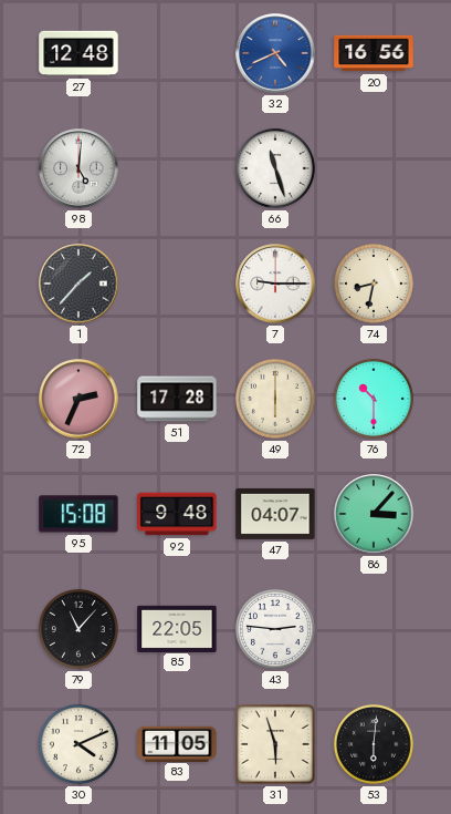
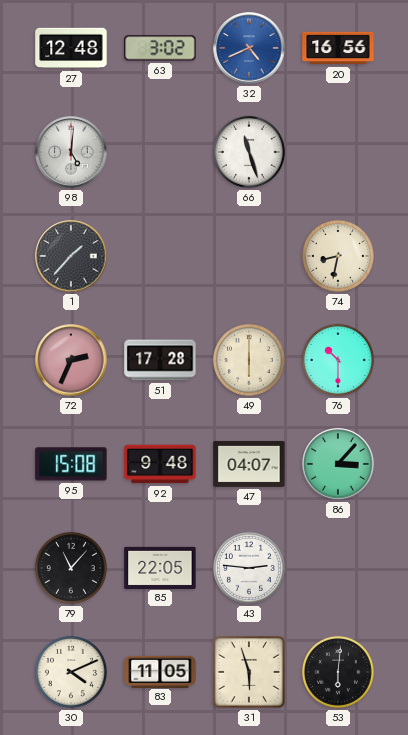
63: none -> 3:02
7: 9:15 -> none
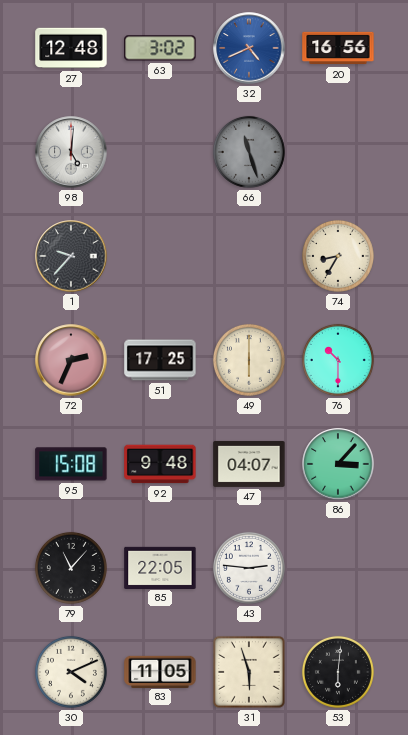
66 dial: white -> grey
1: 1:37 -> 9:37
74: 8:32 -> 8:35
51: 17:28 -> 17:25
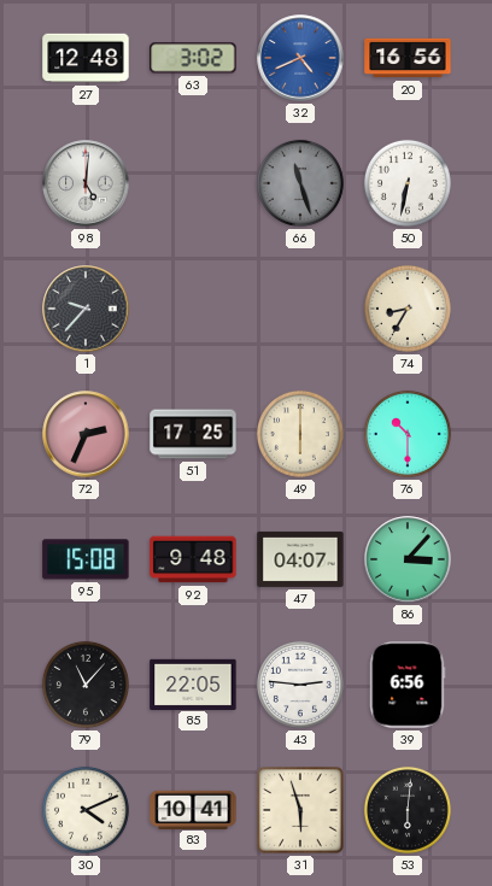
50: none -> 6:32
39: none -> 6:56
83: 11:05 -> 10:41
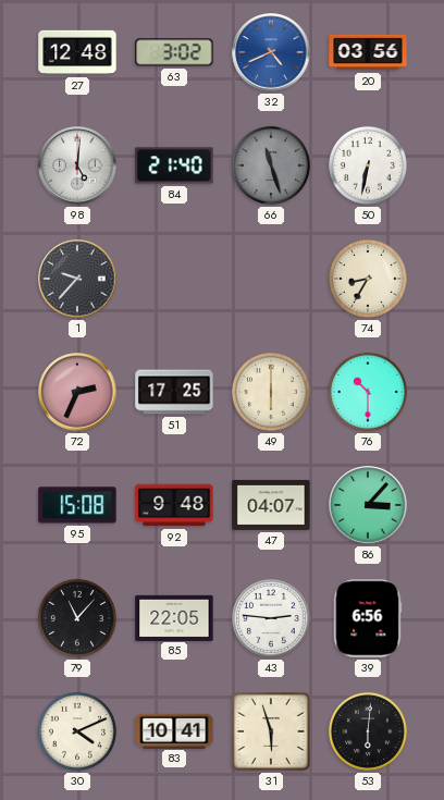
20: 16:56 -> 03:56
84: none -> 21:40
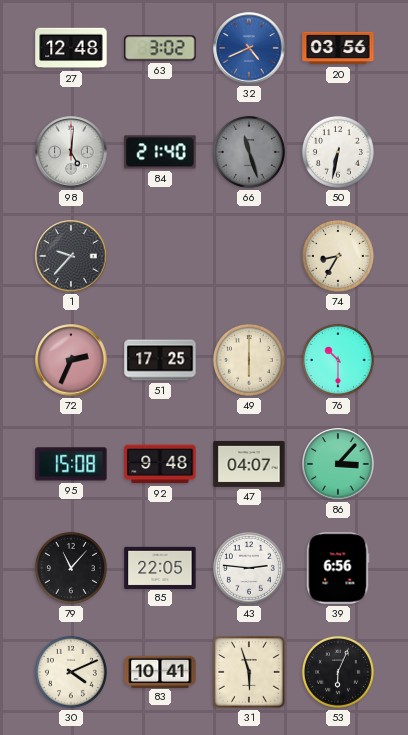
53: 6:01 -> 6:04
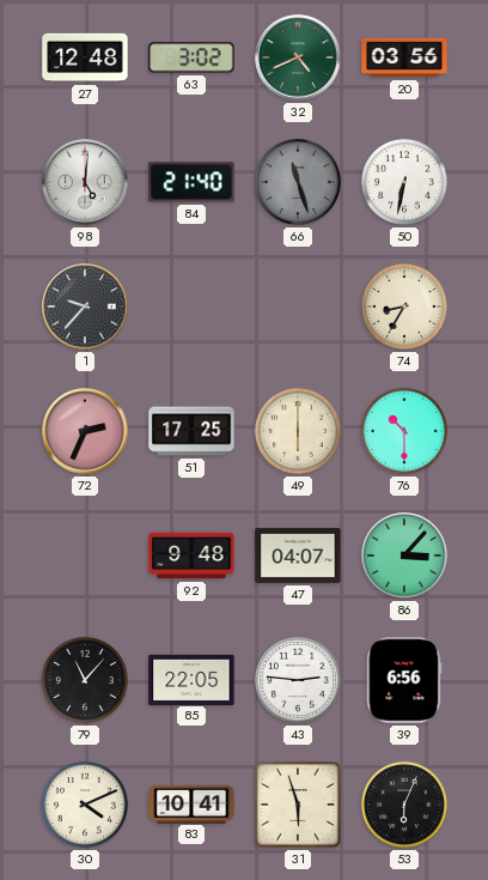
32 dial: blue -> green
95: 15:08 -> none
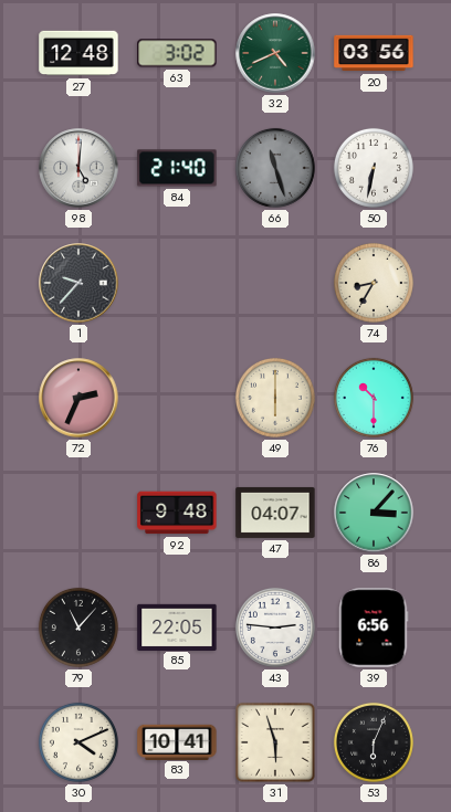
51: 17:25 -> none
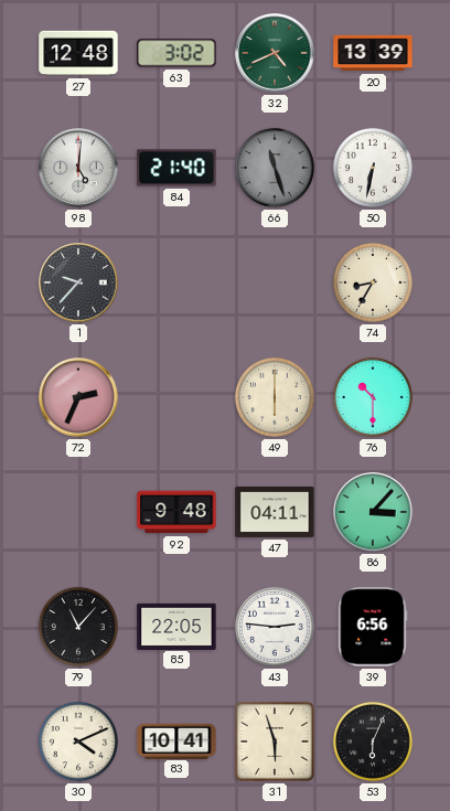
20: 03:56 -> 13:39
47: 04:07 -> 04:11
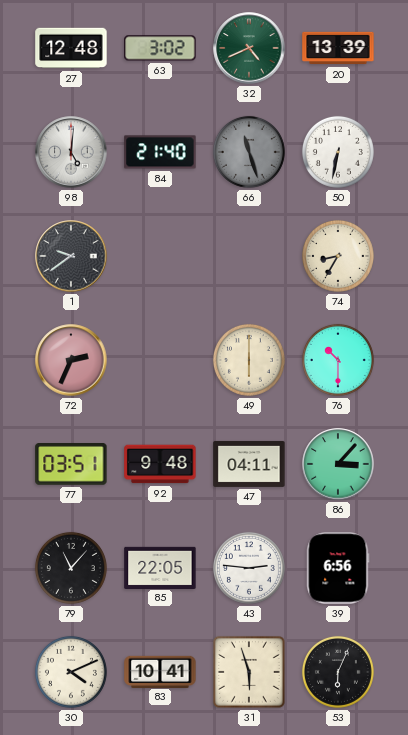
1: 9:37 -> 9:39
77: none -> 03:51
